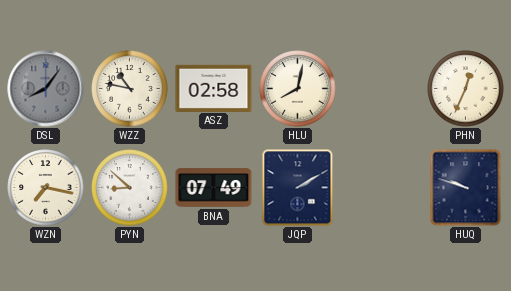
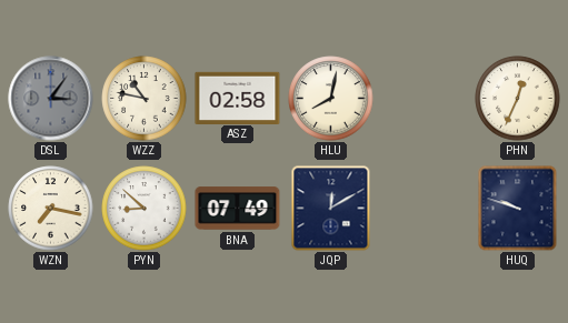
DSL: 8:06 -> 3:06
JQP: 2:10 -> 12:10
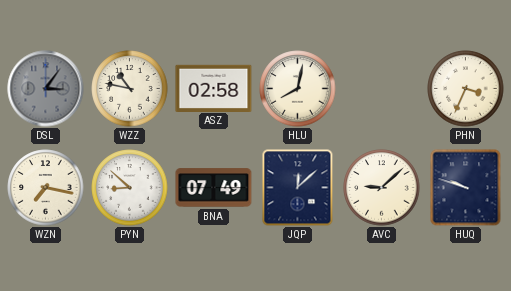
PHN: 12:34 -> 3:34
JQP: 12:10 -> 12:08
AVC: none -> 9:08
